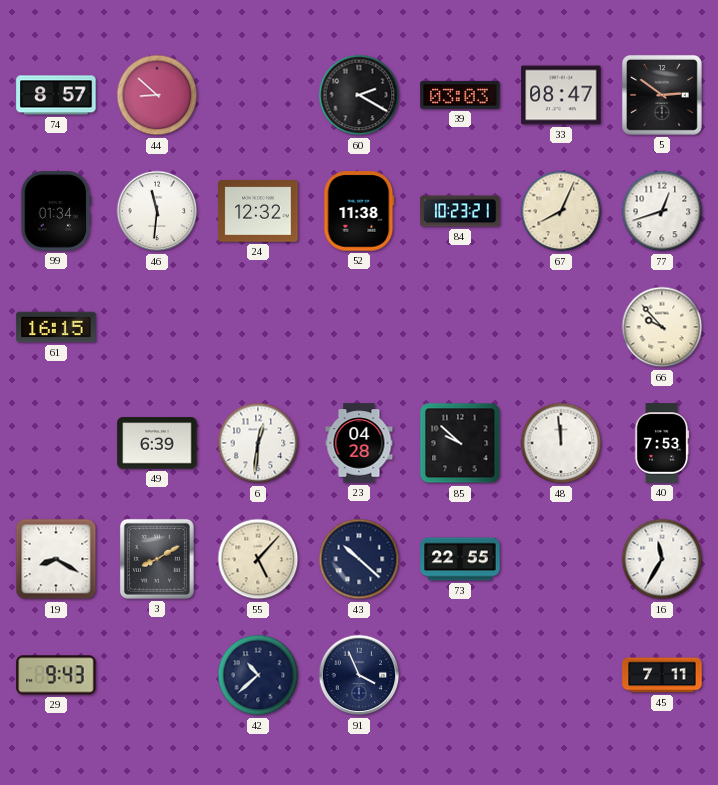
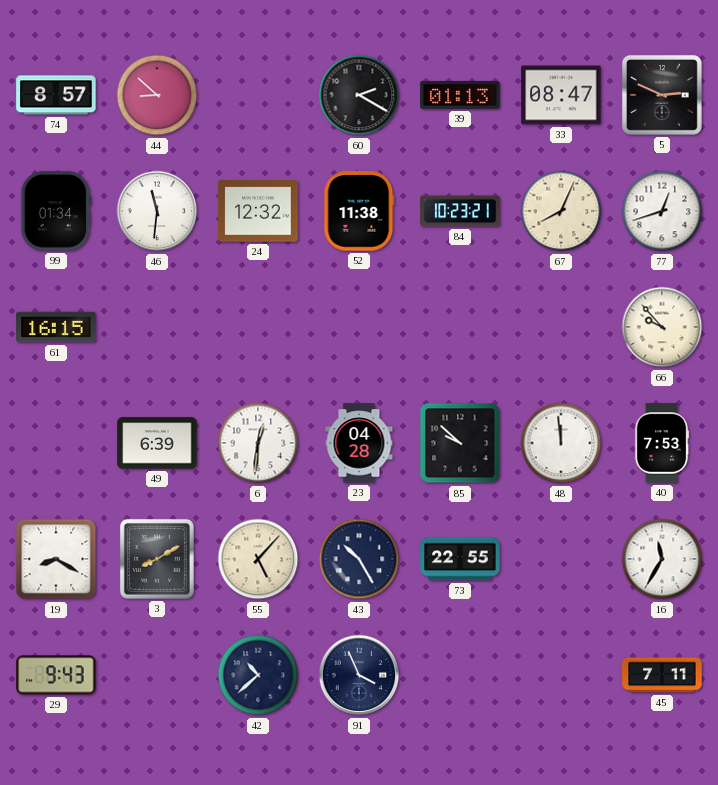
39: 03:03 -> 01:13
5: 2:51 -> 2:49
43: 10:22 -> 10:25
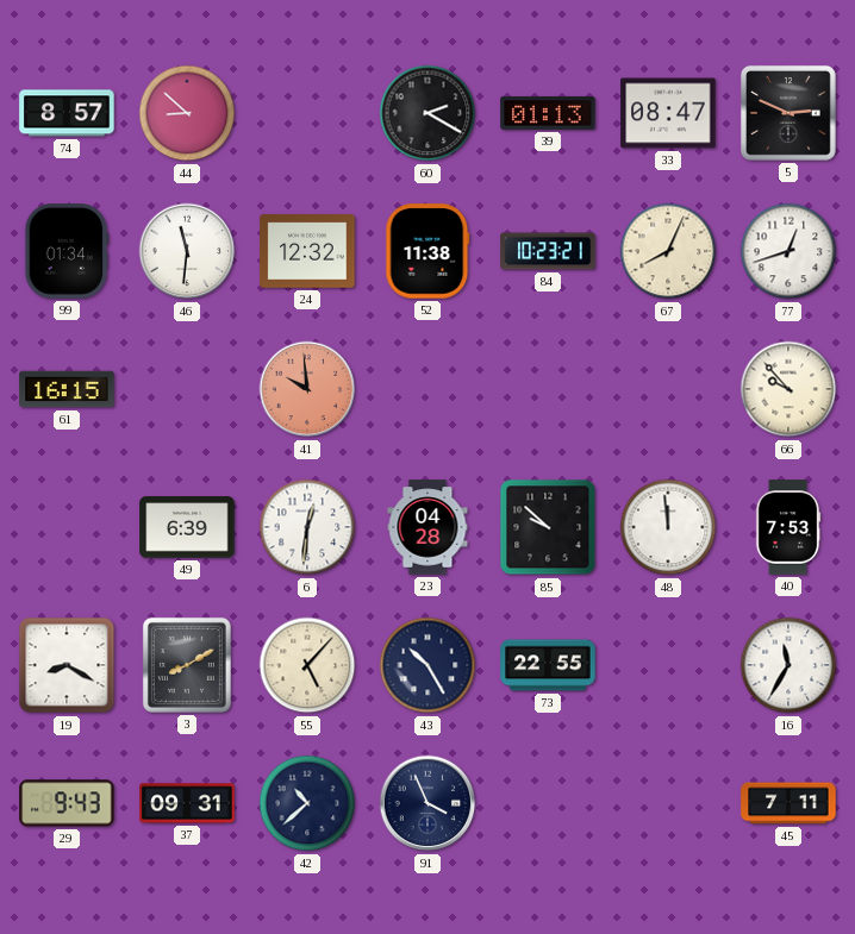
41: none -> 9:59
37: none -> 09:31
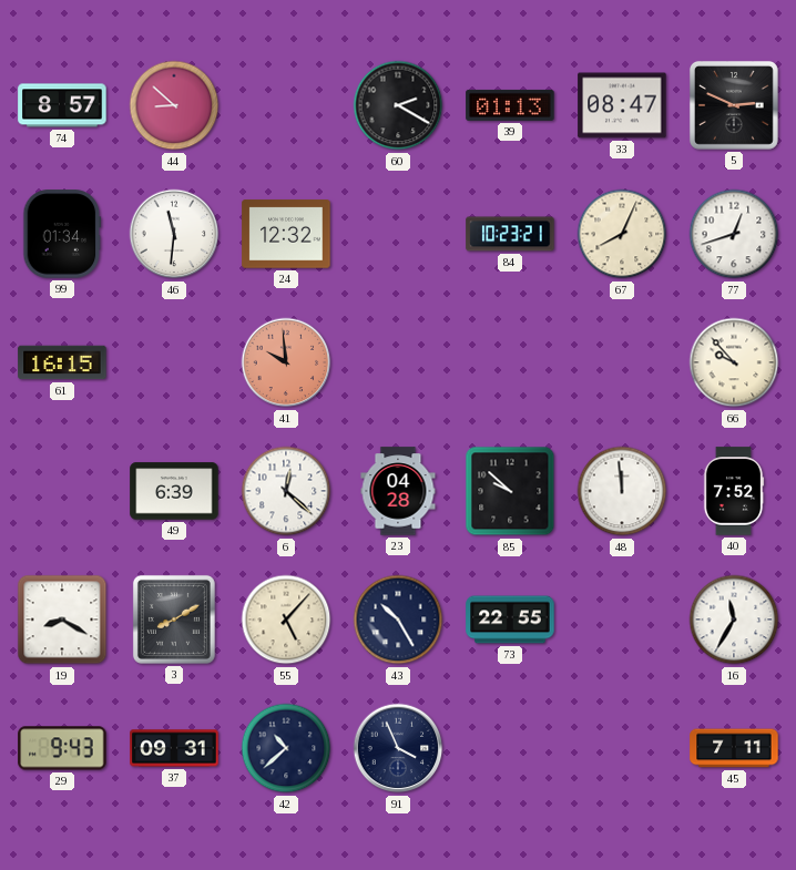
52: 11:38 -> none
6: 12:31 -> 12:22
40: 7:53 -> 7:52
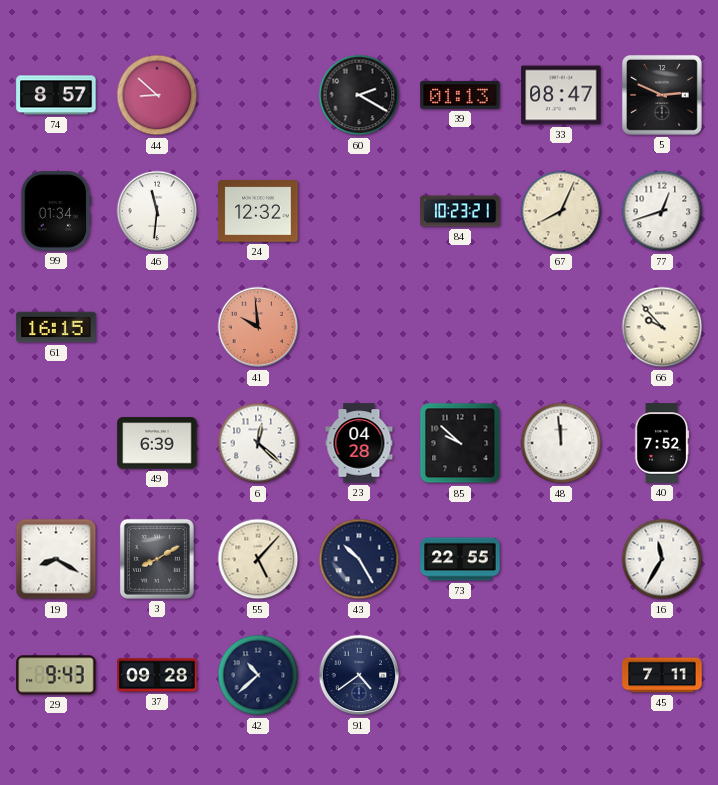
37: 09:31 -> 09:28
91: 3:56 -> 4:39
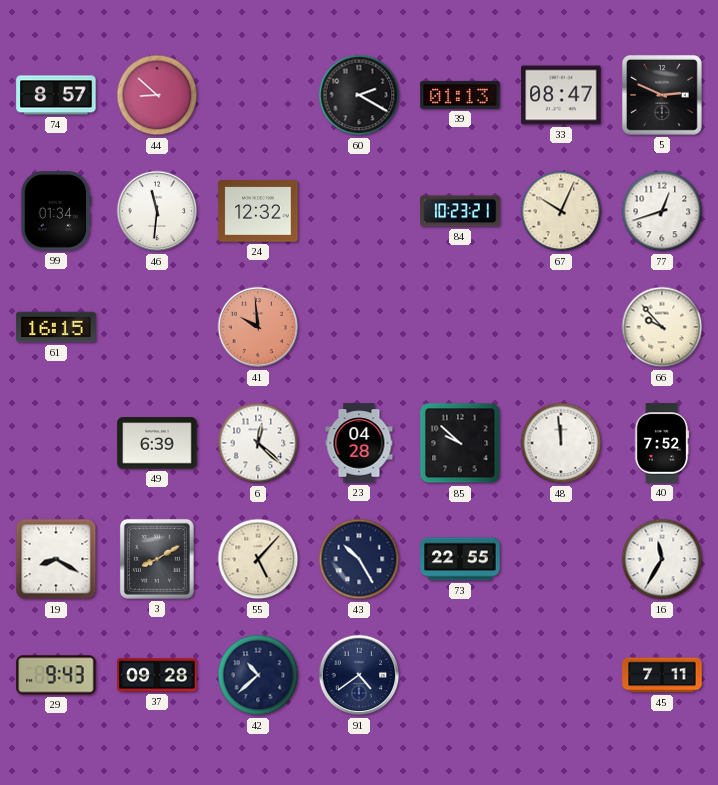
67: 8:04 -> 10:04
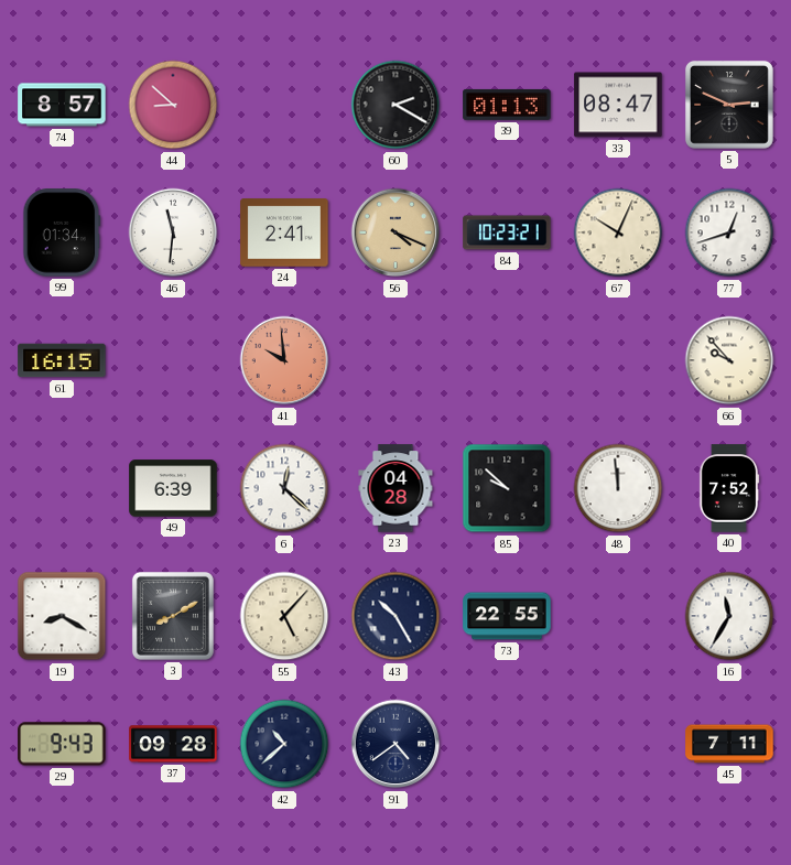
24: 12:32 -> 2:41
56: none -> 4:19
